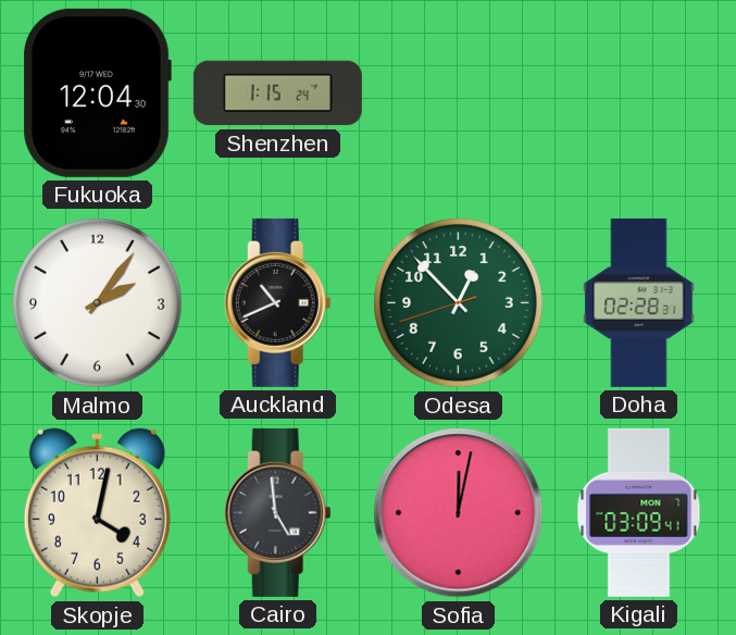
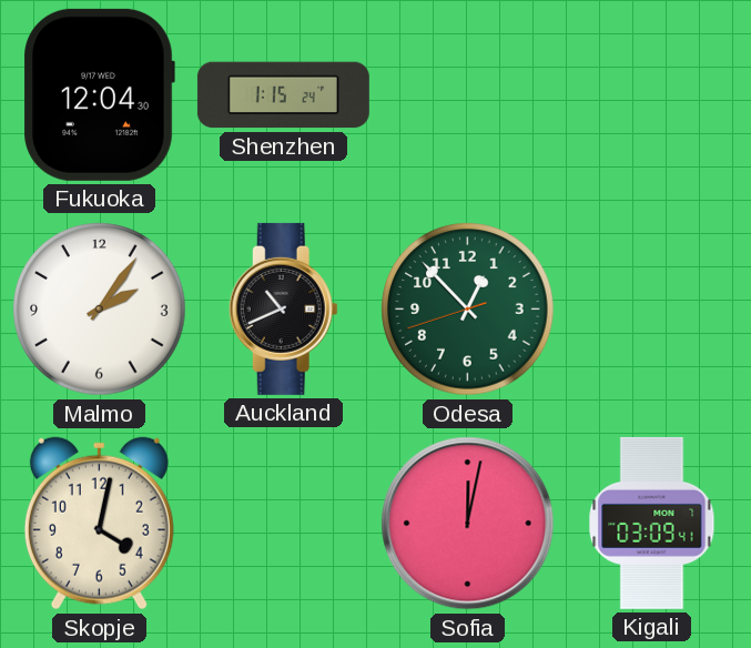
Doha: 02:28 -> none
Cairo: 4:59 -> none
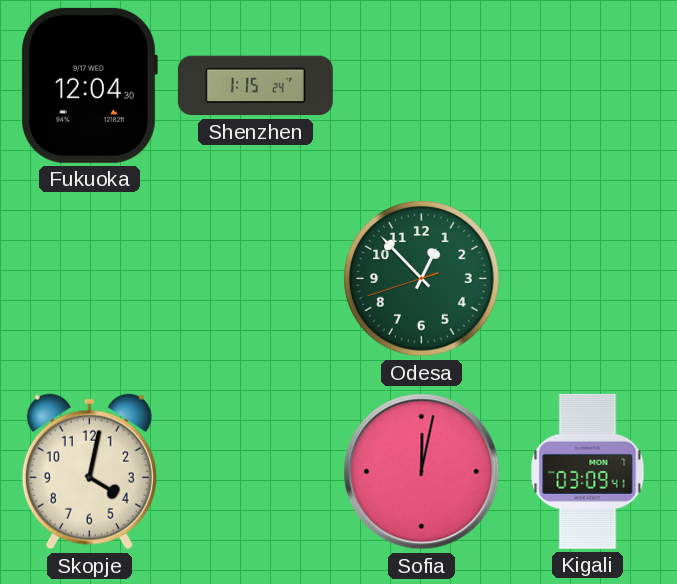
Malmo: 2:06 -> none
Auckland: 10:41 -> none
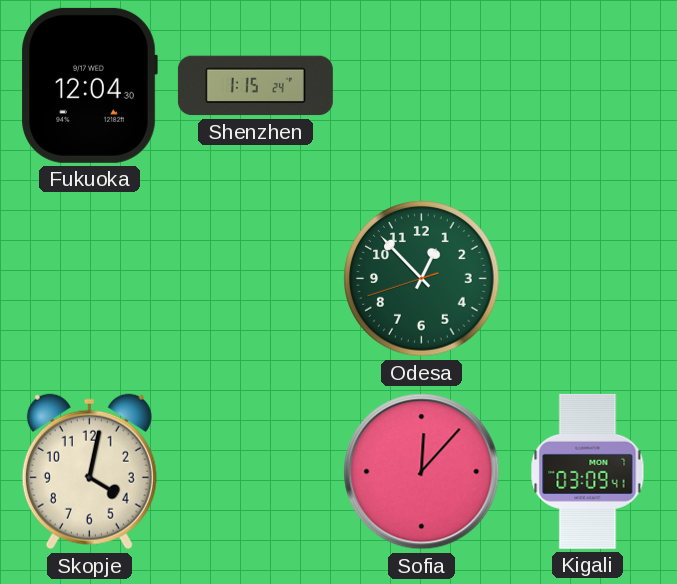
Sofia: 12:02 -> 12:07
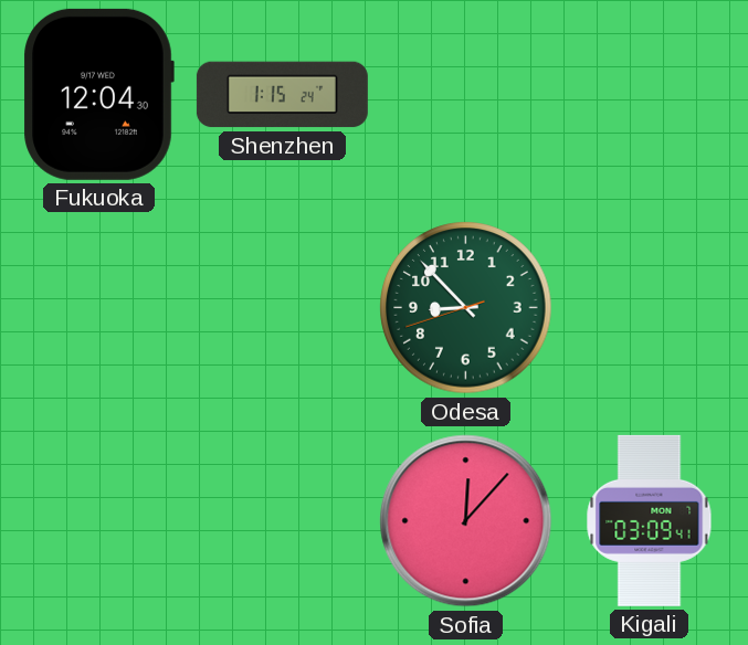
Odesa: 12:52 -> 8:52
Skopje: 4:02 -> none
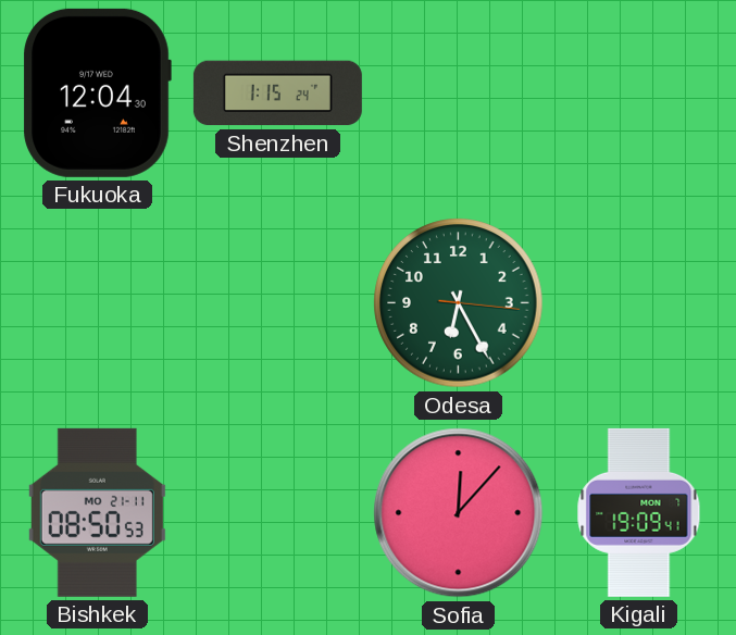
Odesa: 8:52 -> 6:25
Bishkek: none -> 08:50
Kigali: 03:09 -> 19:09
